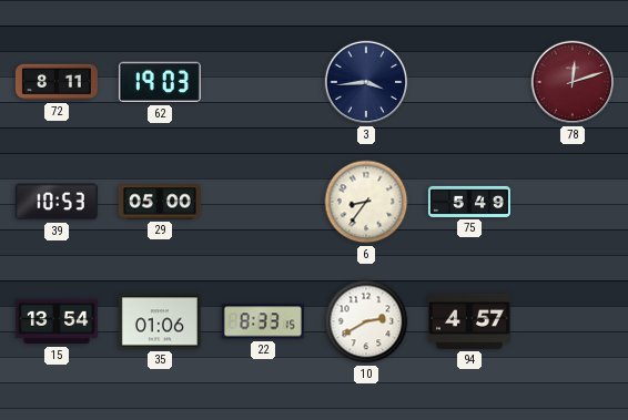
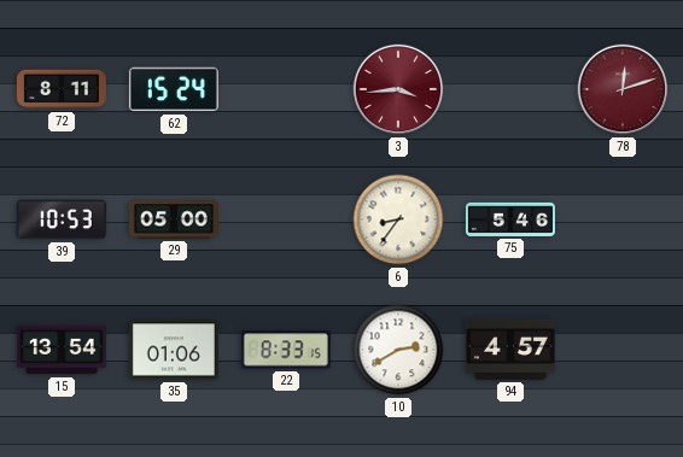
62: 19:03 -> 15:24
3 dial: navy -> burgundy
75: 5:49 -> 5:46
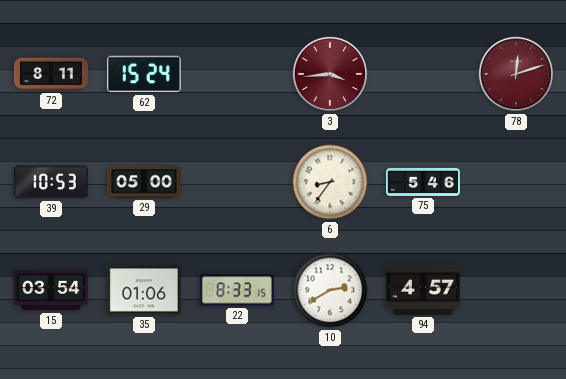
15: 13:54 -> 03:54
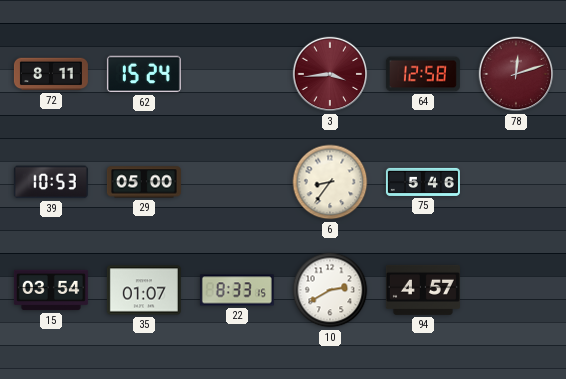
64: none -> 12:58
35: 01:06 -> 01:07
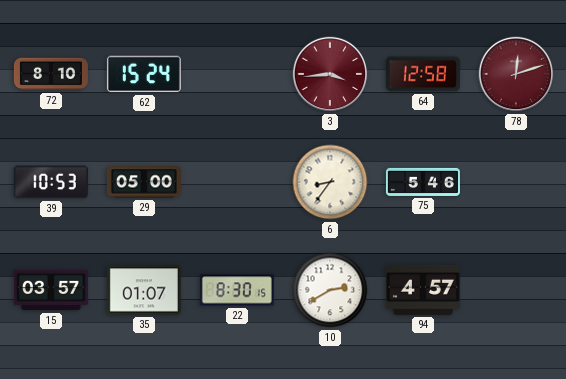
72: 8:11 -> 8:10
15: 03:54 -> 03:57
22: 8:33 -> 8:30
